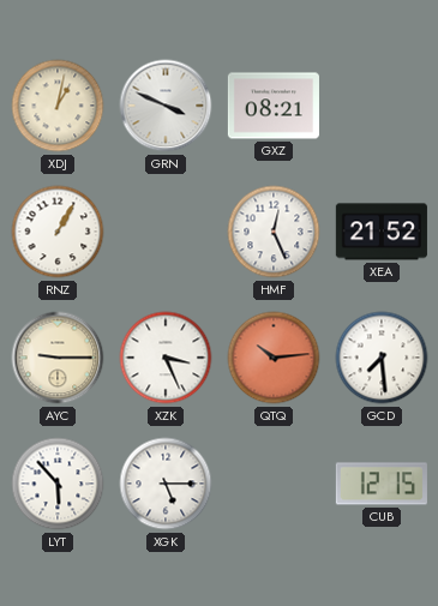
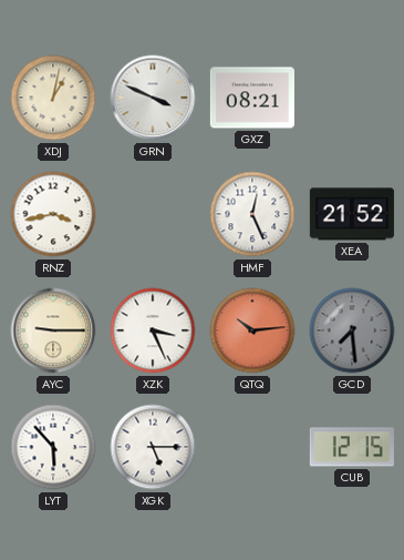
RNZ: 1:05 -> 3:43
GCD dial: white -> grey
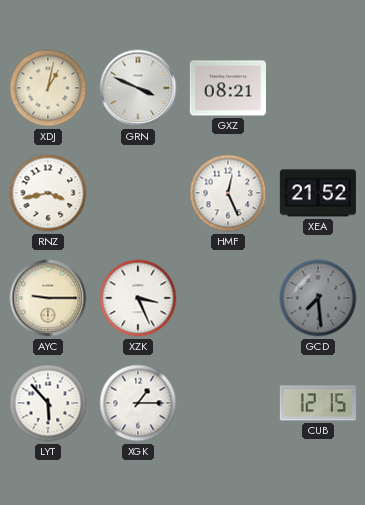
QTQ: 10:14 -> none
XGK: 5:15 -> 1:15
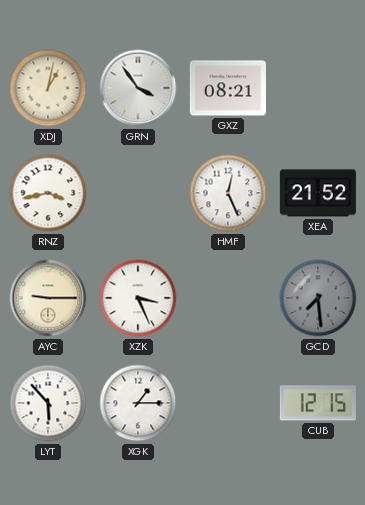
GRN: 3:49 -> 3:54
